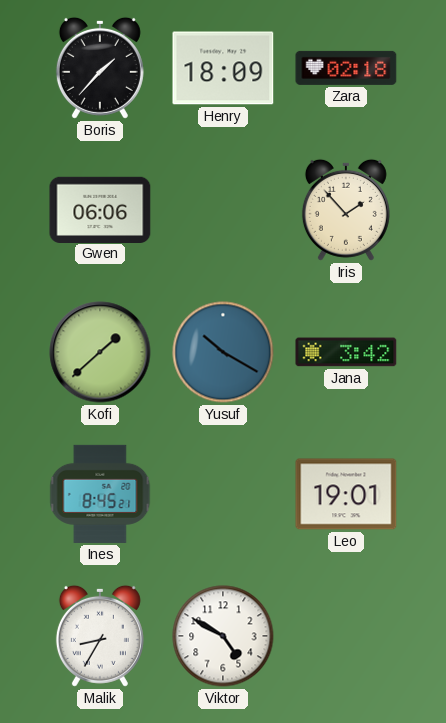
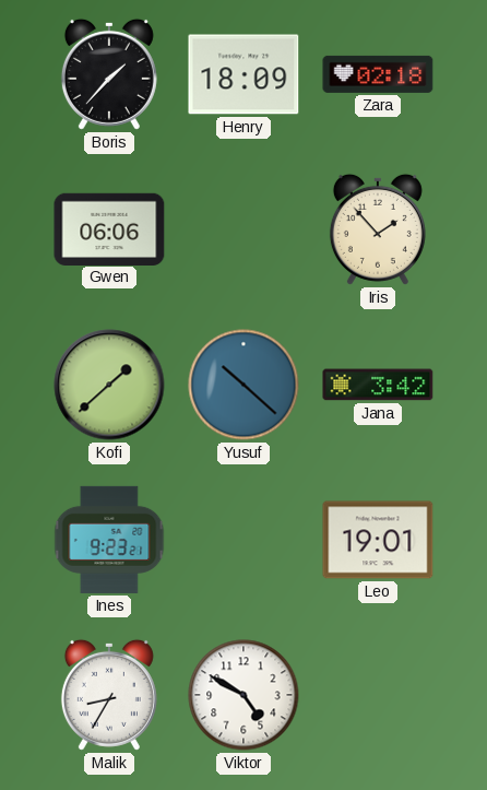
Yusuf: 10:20 -> 10:22
Ines: 8:45 -> 9:23
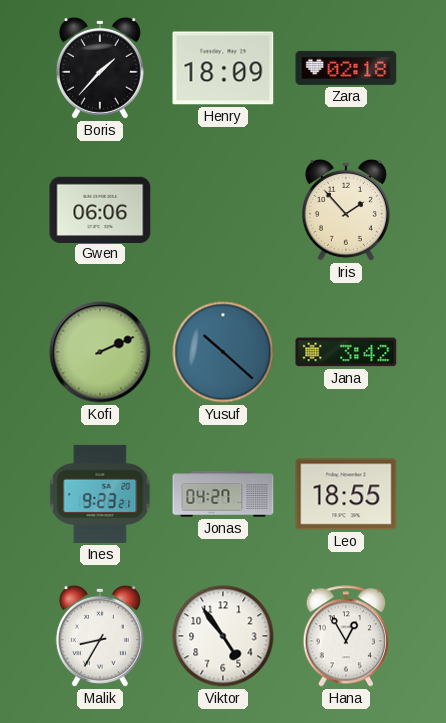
Kofi: 1:38 -> 2:11
Jonas: none -> 04:27
Leo: 19:01 -> 18:55
Viktor: 4:50 -> 4:54
Hana: none -> 12:55
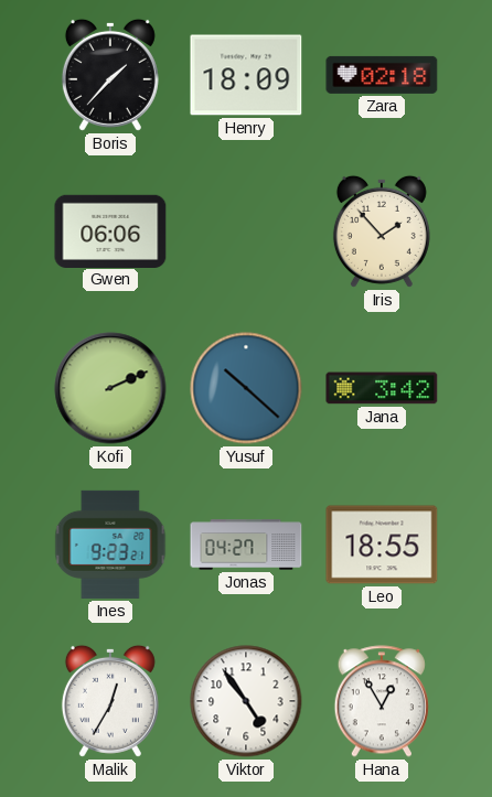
Malik: 8:35 -> 12:35
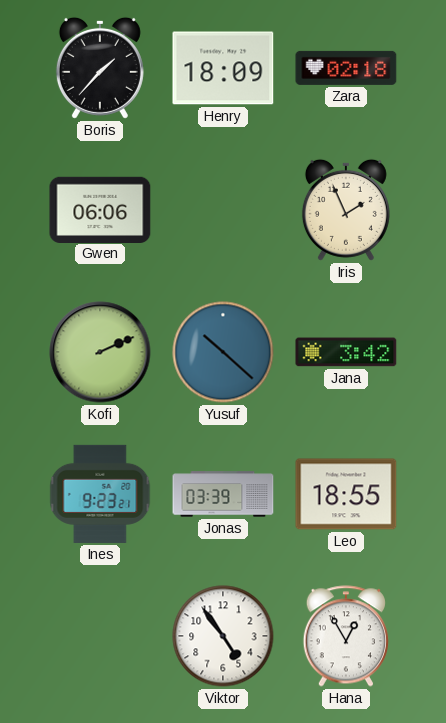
Iris: 1:53 -> 1:56
Jonas: 04:27 -> 03:39
Malik: 12:35 -> none
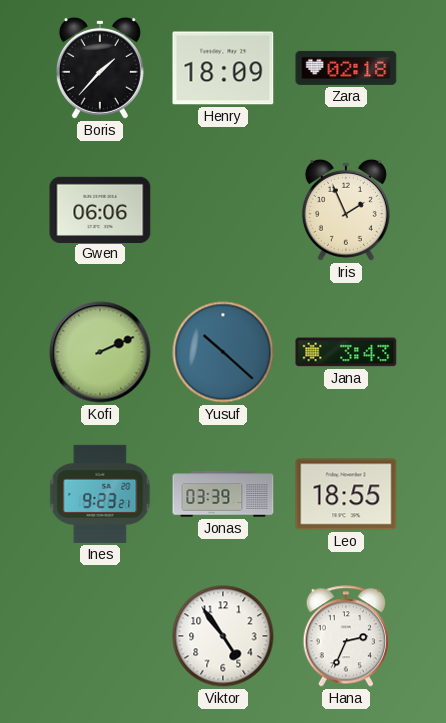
Jana: 3:42 -> 3:43
Hana: 12:55 -> 2:34
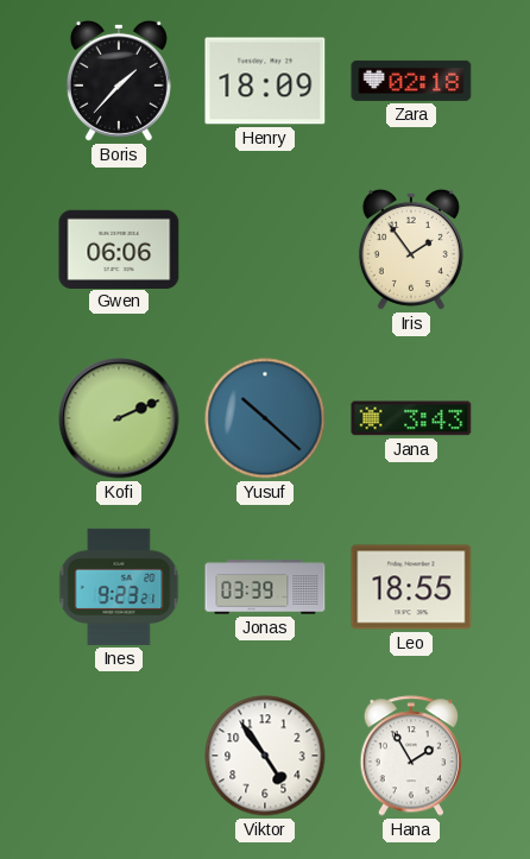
Iris: 1:56 -> 1:54
Hana: 2:34 -> 1:55
